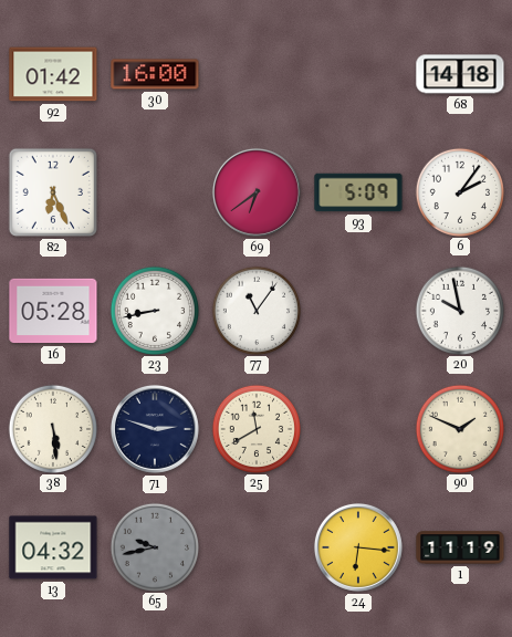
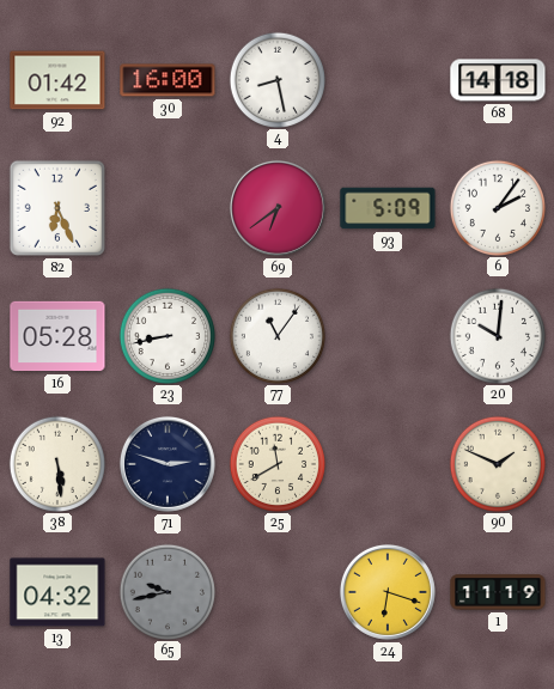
4: none -> 8:28
20: 9:58 -> 10:01
24: 6:16 -> 6:18
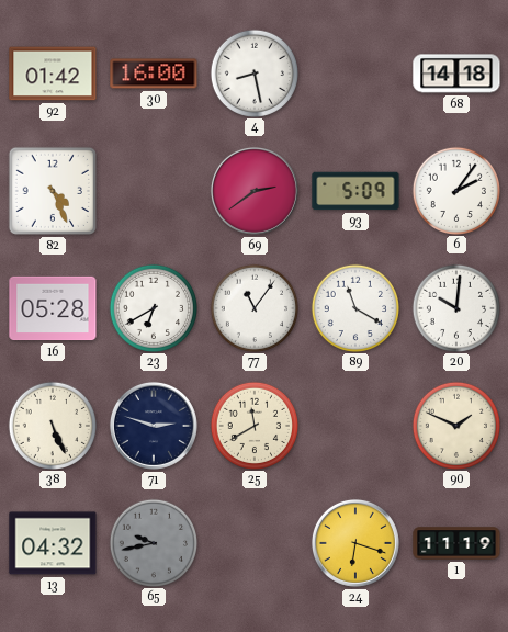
82: 6:26 -> 4:26
69: 6:39 -> 2:39
23: 8:43 -> 6:40
89: none -> 11:20
38: 5:29 -> 5:26
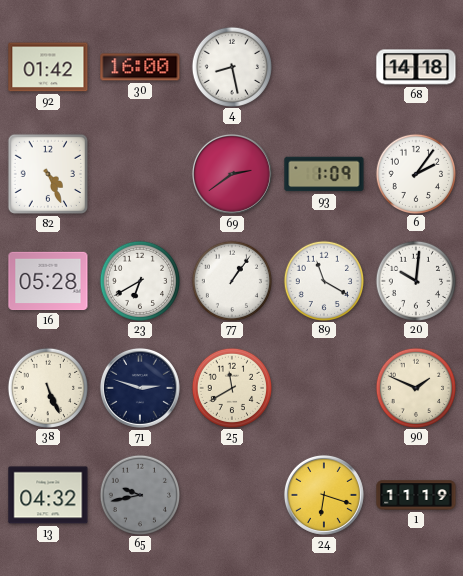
93: 5:09 -> 1:09
77: 11:06 -> 1:06
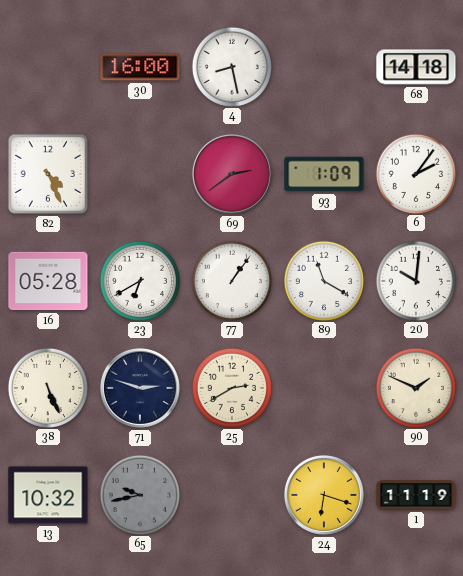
92: 01:42 -> none
25: 11:40 -> 2:40
13: 04:32 -> 10:32
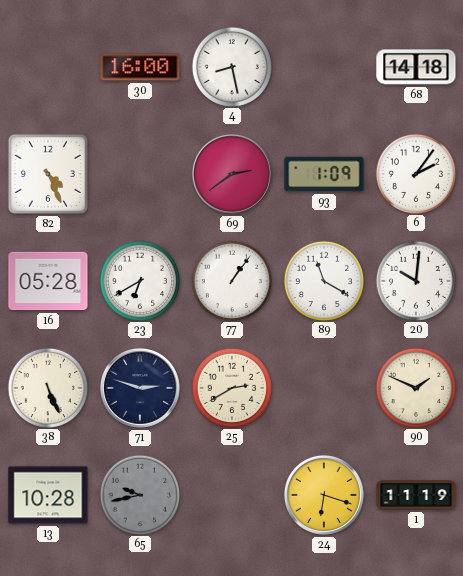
13: 10:32 -> 10:28
